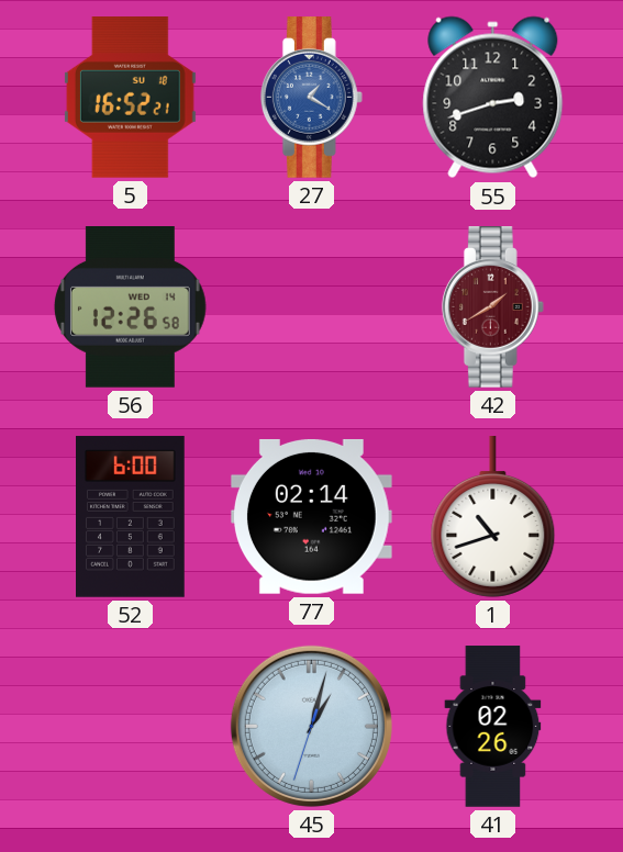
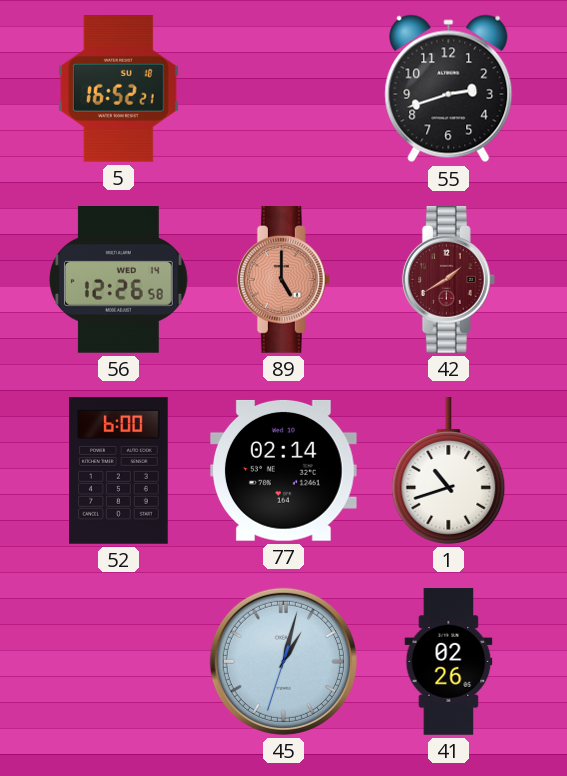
27: 1:20 -> none
89: none -> 5:00
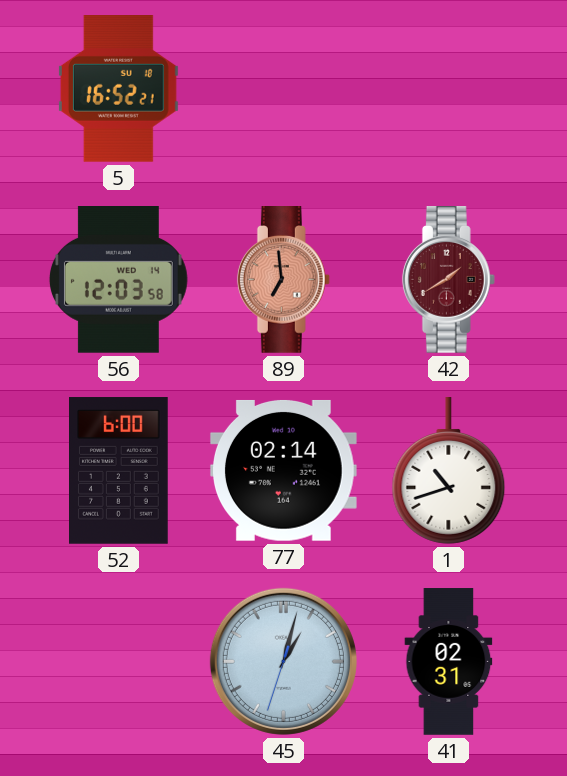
55: 2:42 -> none
56: 12:26 -> 12:03
89: 5:00 -> 6:59
41: 02:26 -> 02:31
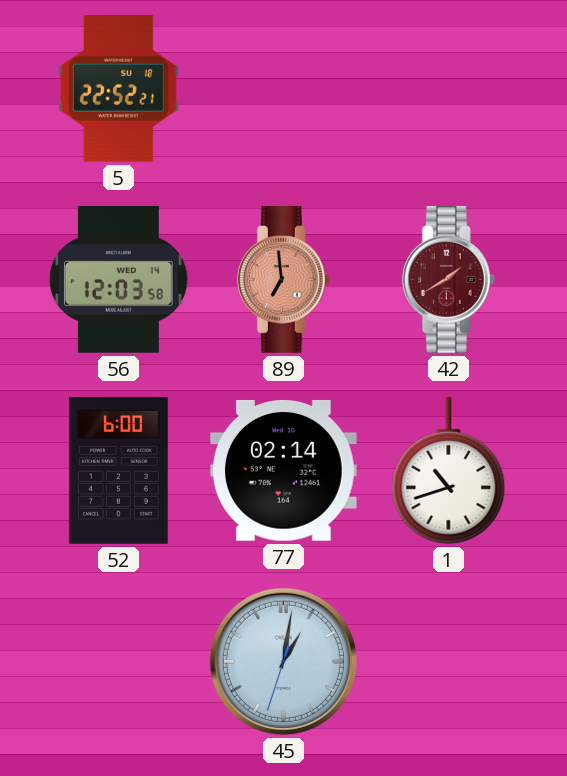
5: 16:52 -> 22:52
45: 1:02 -> 1:01
41: 02:31 -> none
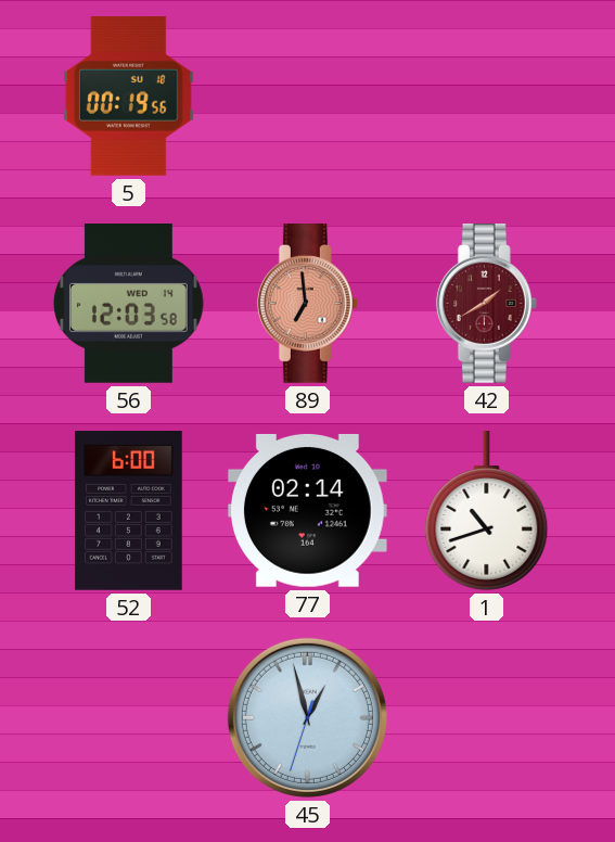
5: 22:52 -> 00:19
45: 1:01 -> 12:57
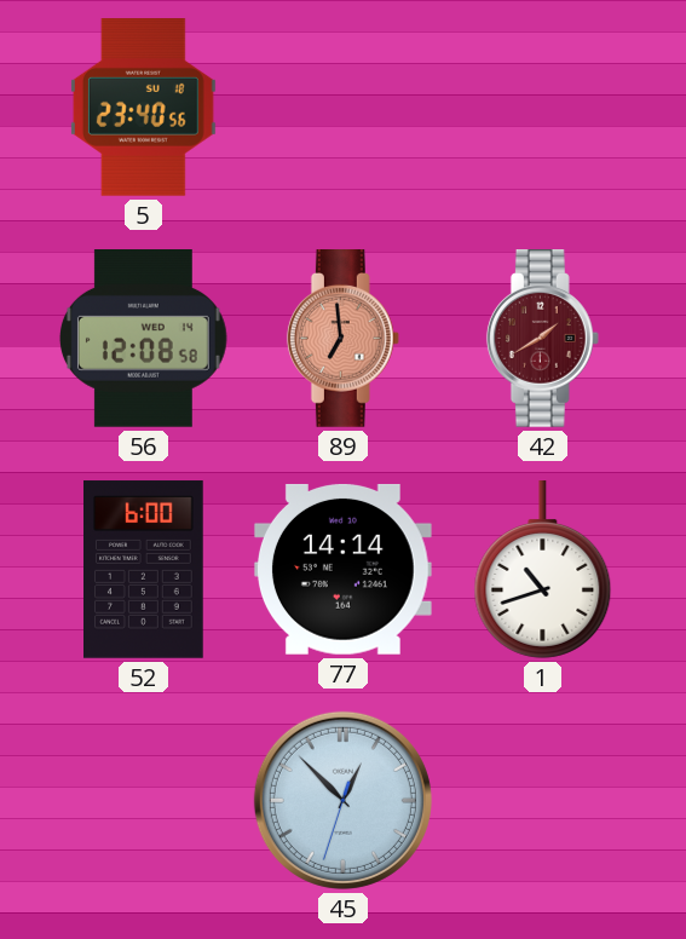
5: 00:19 -> 23:40
56: 12:03 -> 12:08
77: 02:14 -> 14:14
45: 12:57 -> 12:52
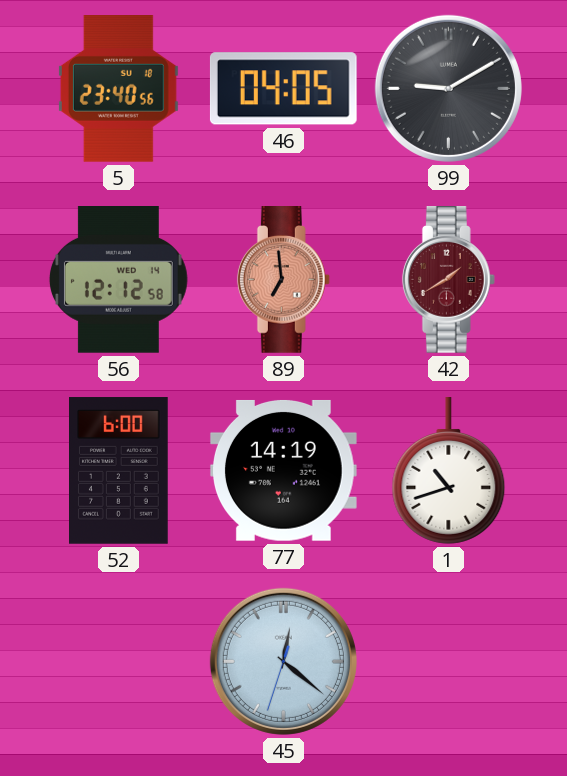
46: none -> 04:05
99: none -> 9:10
56: 12:08 -> 12:12
77: 14:14 -> 14:19
45: 12:52 -> 12:21
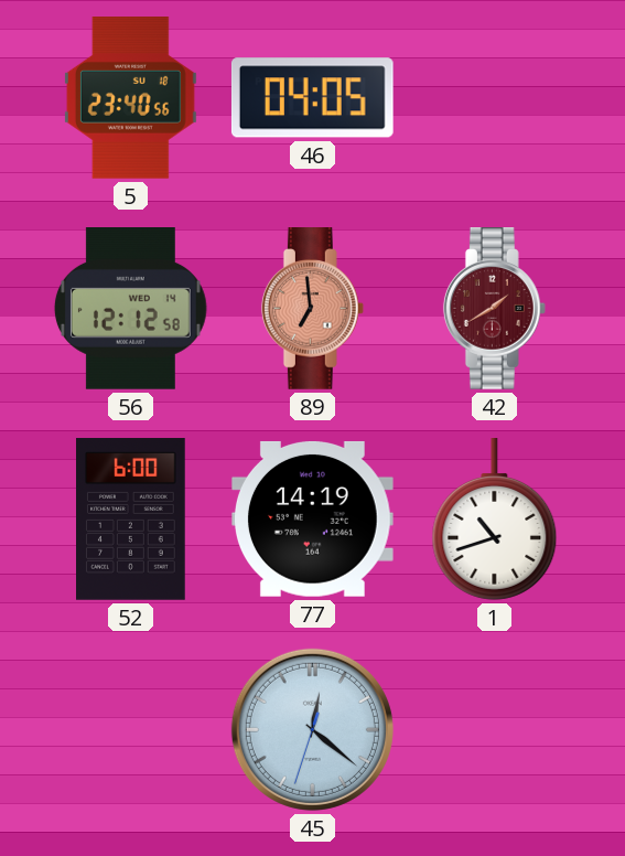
99: 9:10 -> none
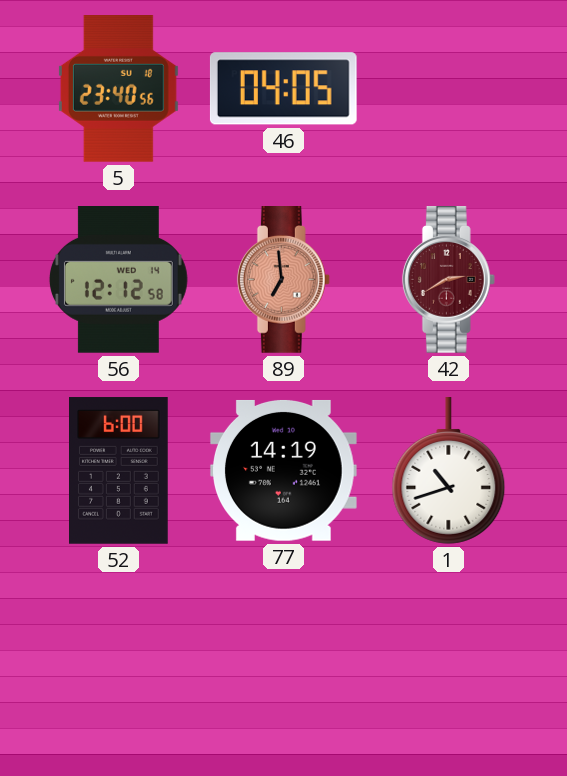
42: 1:40 -> 2:40
45: 12:21 -> none
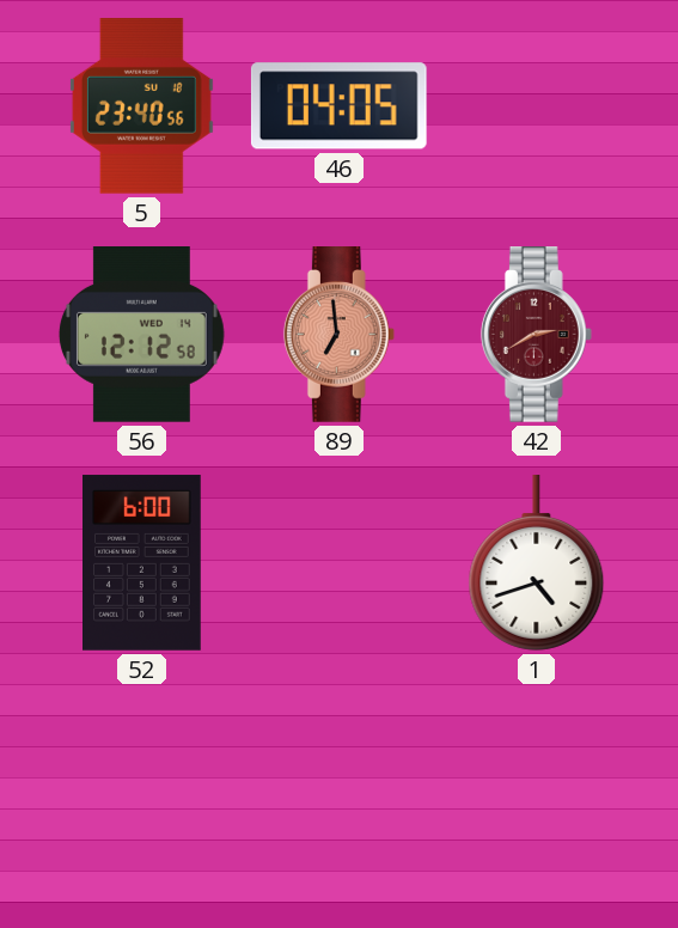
77: 14:19 -> none
1: 10:42 -> 4:42
